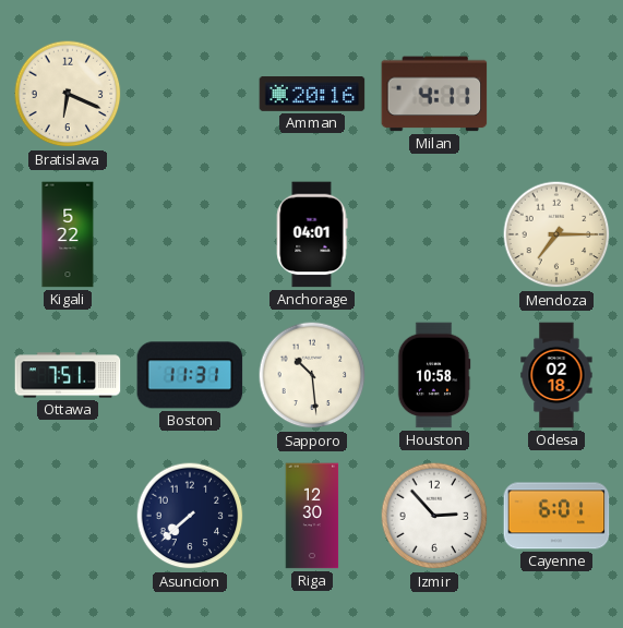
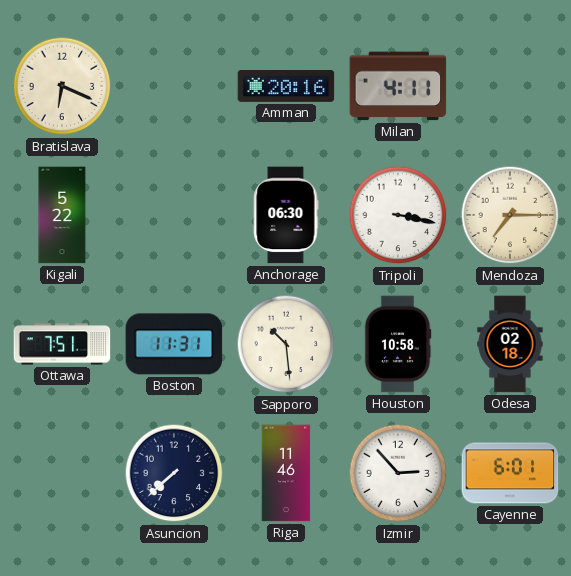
Anchorage: 04:01 -> 06:30
Tripoli: none -> 3:17
Riga: 12:30 -> 11:46
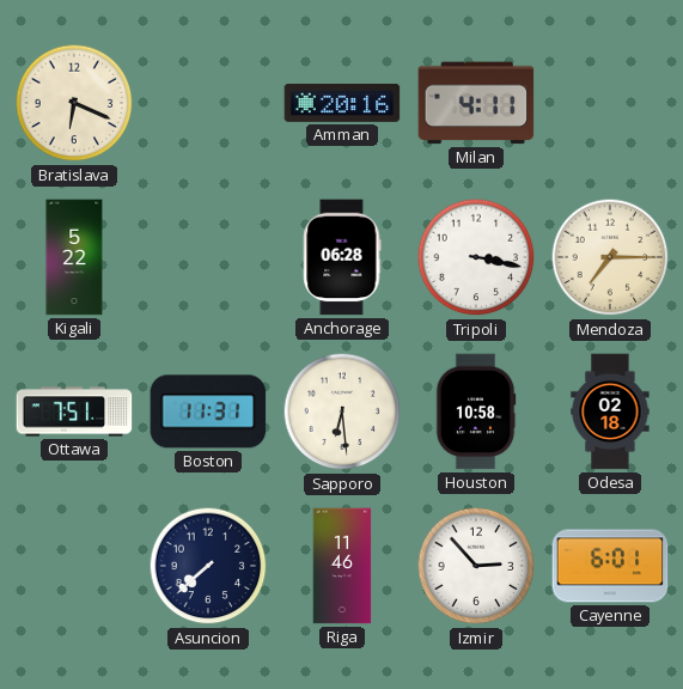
Anchorage: 06:30 -> 06:28
Sapporo: 10:29 -> 6:29
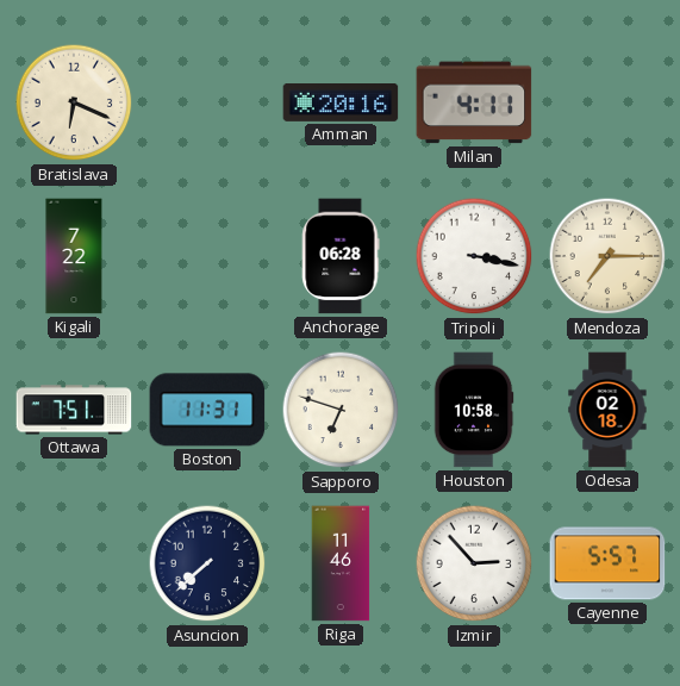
Kigali: 5:22 -> 7:22
Sapporo: 6:29 -> 6:48
Cayenne: 6:01 -> 5:57
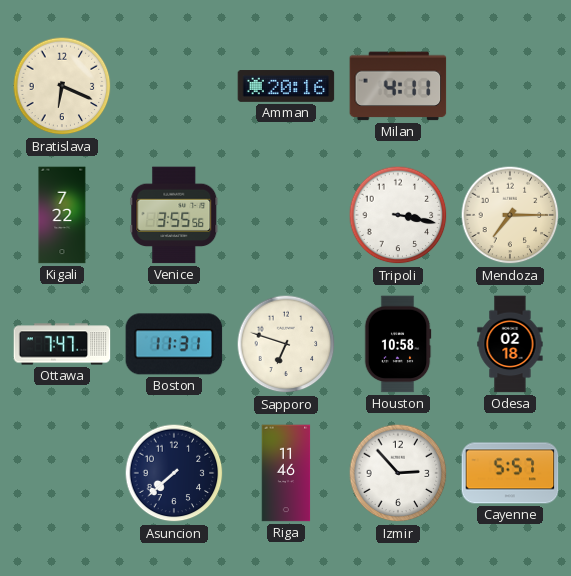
Venice: none -> 3:55
Anchorage: 06:28 -> none
Ottawa: 7:51 -> 7:47
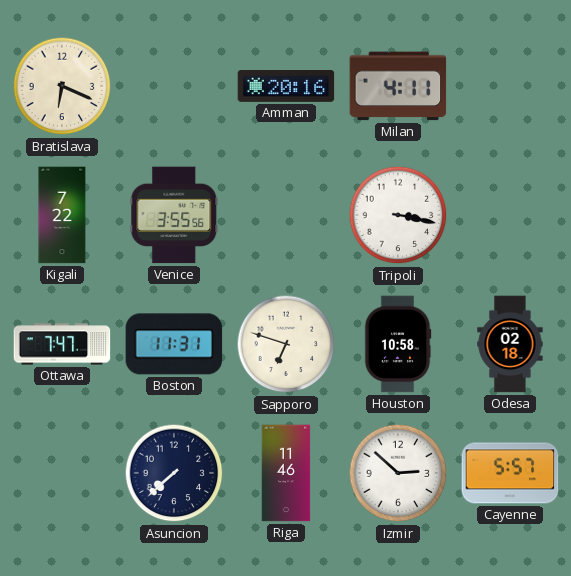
Mendoza: 7:15 -> none
Izmir: 2:53 -> 2:52
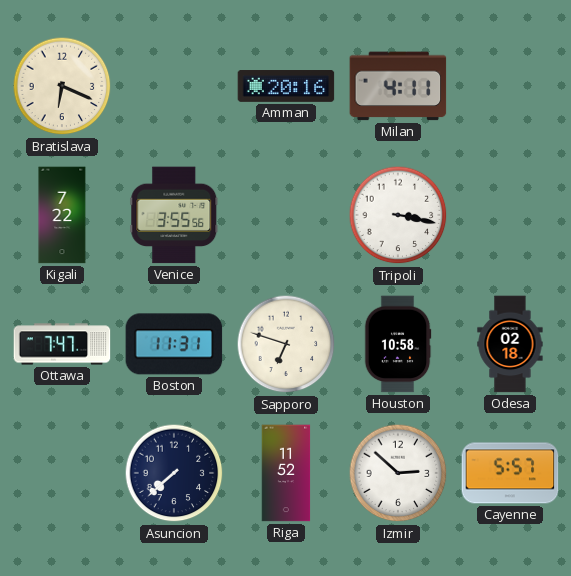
Riga: 11:46 -> 11:52
